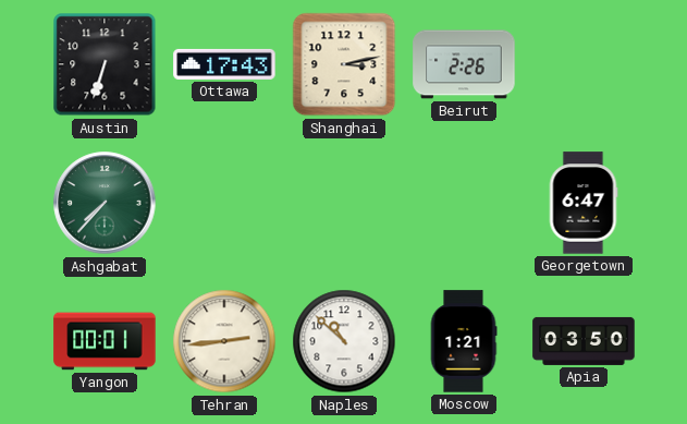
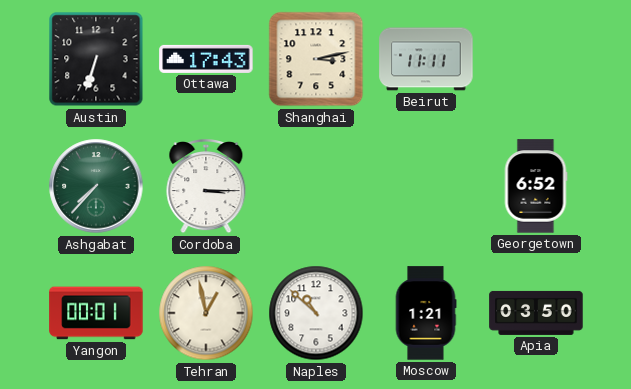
Beirut: 2:26 -> 11:11
Cordoba: none -> 3:15
Georgetown: 6:47 -> 6:52
Tehran: 2:44 -> 12:58
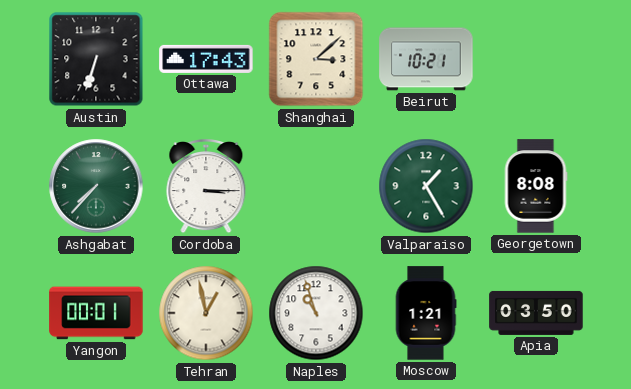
Shanghai: 3:13 -> 3:08
Beirut: 11:11 -> 10:21
Valparaiso: none -> 1:25
Georgetown: 6:52 -> 8:08
Naples: 10:52 -> 10:57
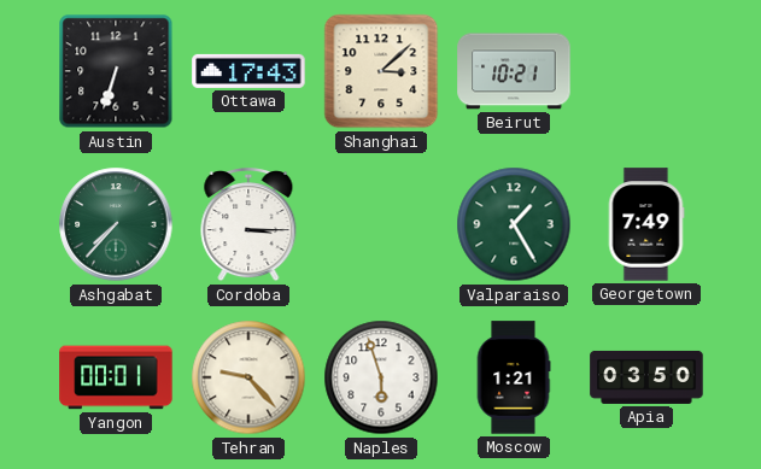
Georgetown: 8:08 -> 7:49
Tehran: 12:58 -> 9:23
Naples: 10:57 -> 5:57
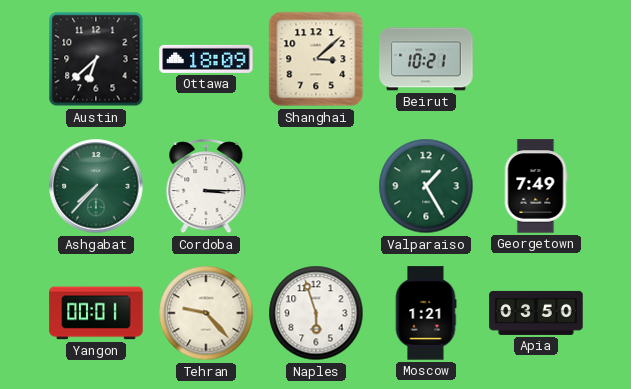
Austin: 6:33 -> 6:38
Ottawa: 17:43 -> 18:09
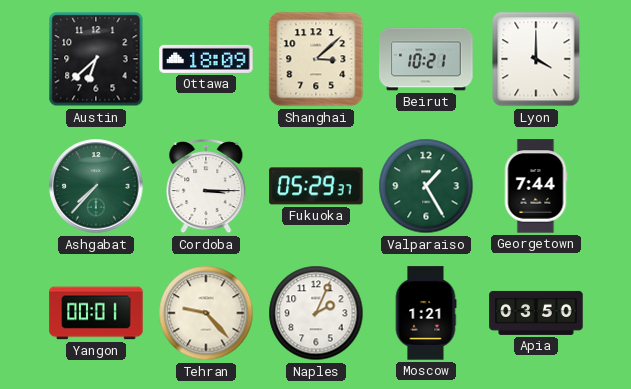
Lyon: none -> 4:00
Fukuoka: none -> 05:29
Georgetown: 7:49 -> 7:44
Naples: 5:57 -> 2:04
